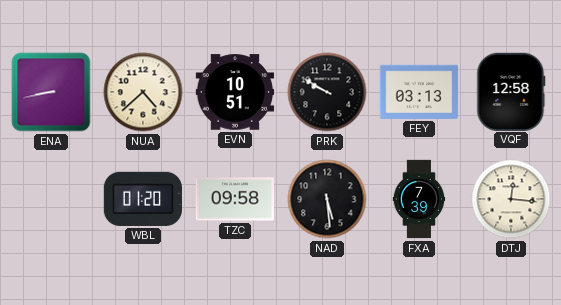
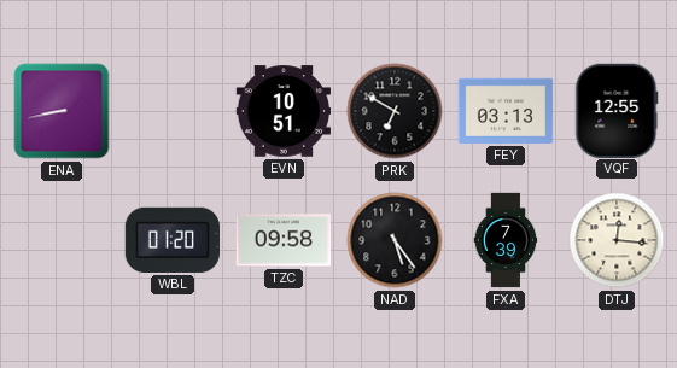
NUA: 4:38 -> none
PRK: 9:50 -> 6:50
VQF: 12:58 -> 12:55
NAD: 5:29 -> 5:24
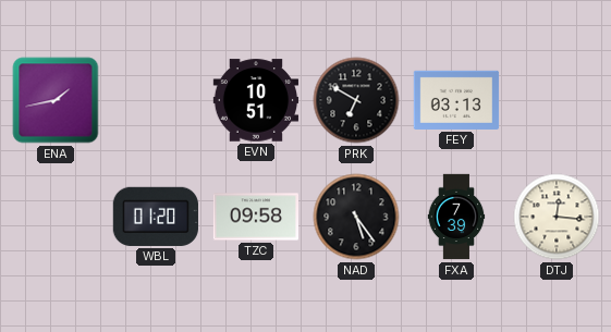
ENA: 8:43 -> 1:43
VQF: 12:55 -> none
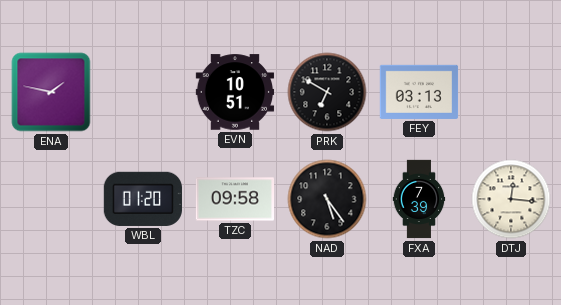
ENA: 1:43 -> 1:47
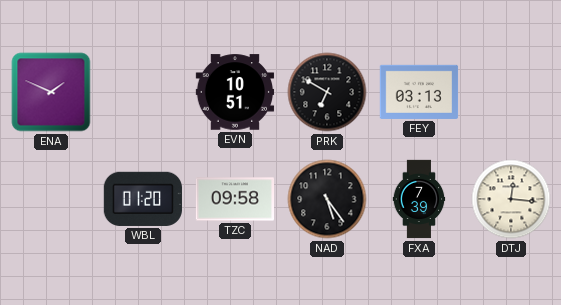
ENA: 1:47 -> 1:49
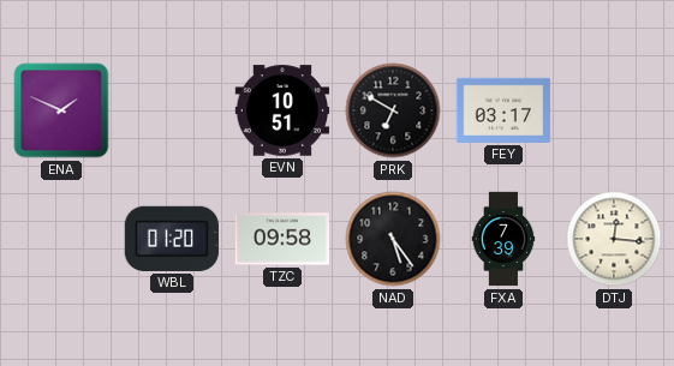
FEY: 03:13 -> 03:17
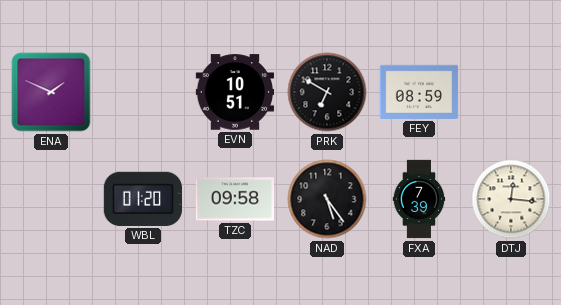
FEY: 03:17 -> 08:59
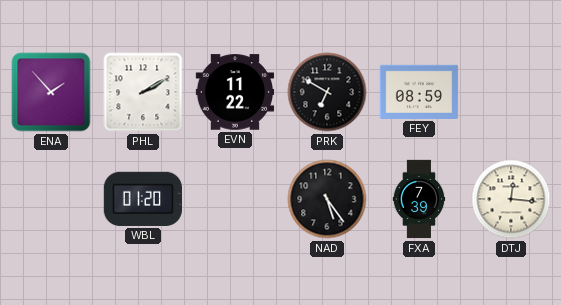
ENA: 1:49 -> 1:53
PHL: none -> 2:10
EVN: 10:51 -> 11:22
TZC: 09:58 -> none
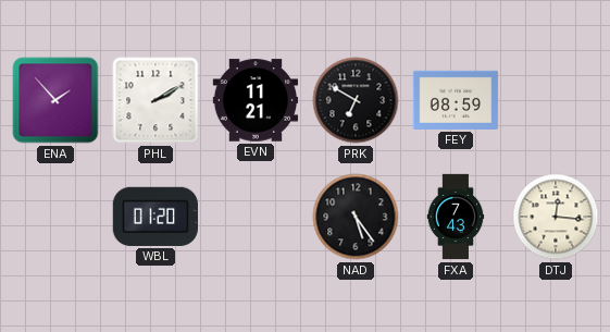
EVN: 11:22 -> 11:21
FXA: 7:39 -> 7:43
